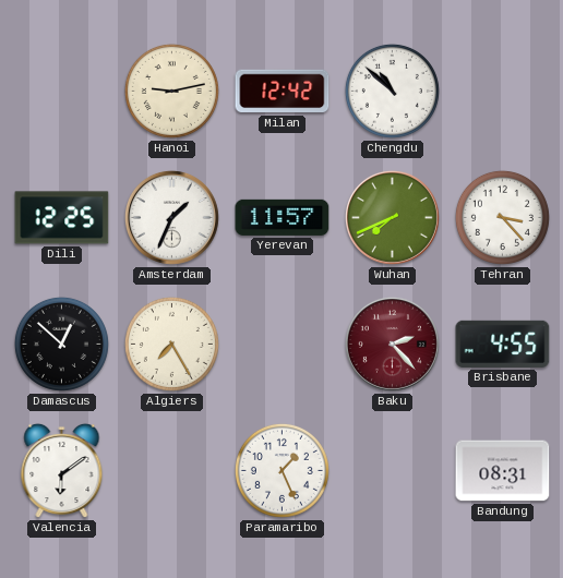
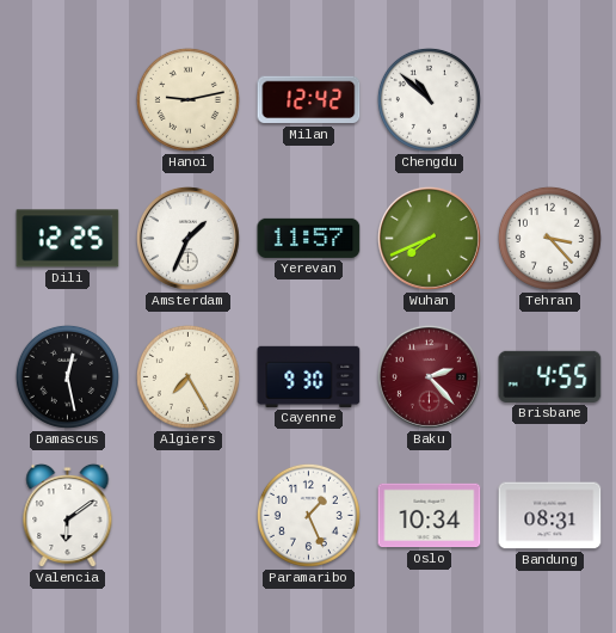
Damascus: 12:52 -> 12:28
Cayenne: none -> 9:30
Oslo: none -> 10:34
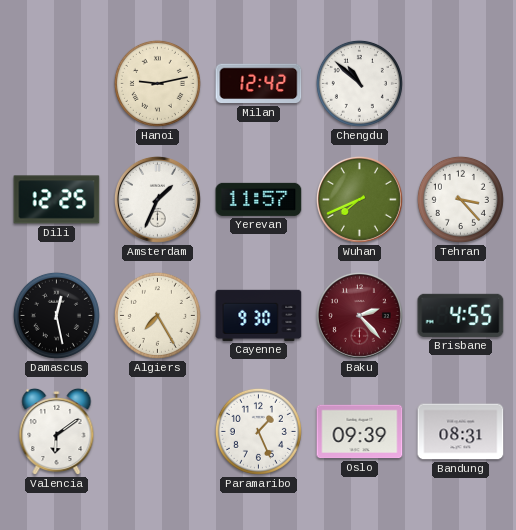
Oslo: 10:34 -> 09:39
